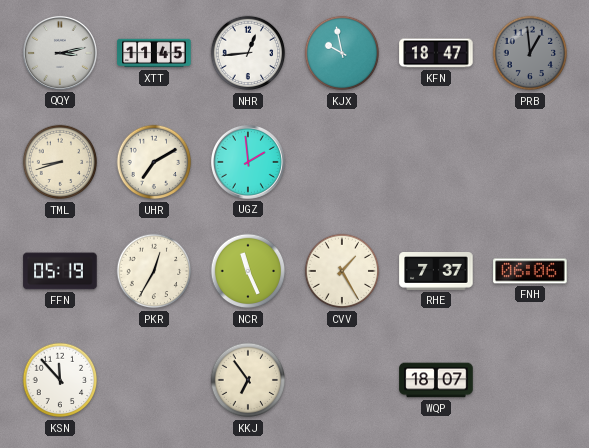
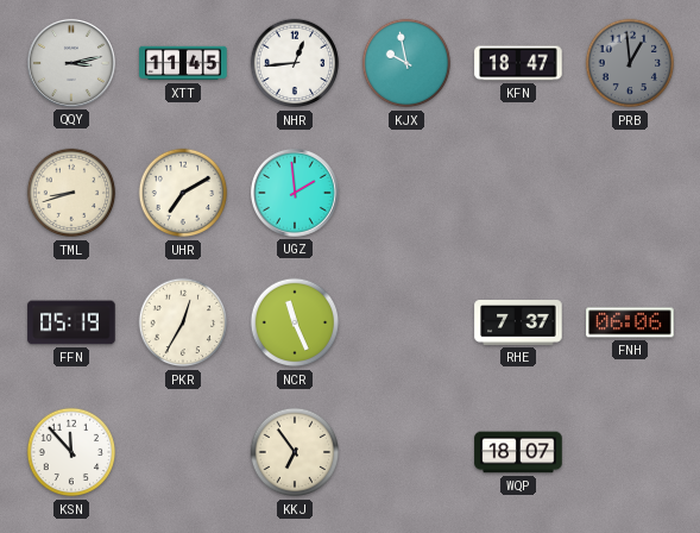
CVV: 1:25 -> none
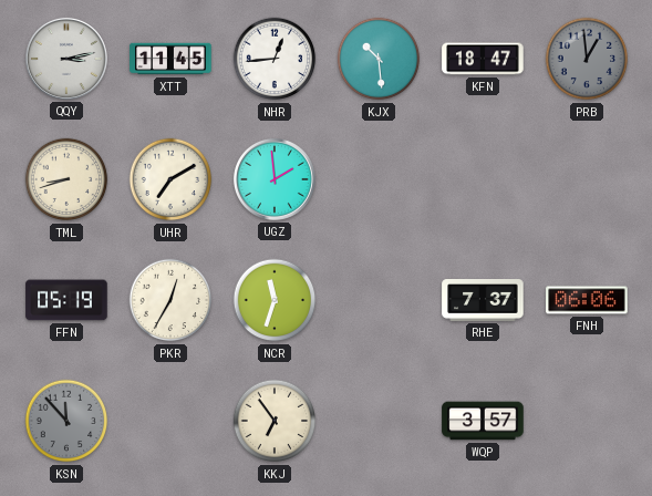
KJX: 9:58 -> 10:29
NCR: 11:26 -> 11:33
KSN dial: white -> grey
WQP: 18:07 -> 3:57
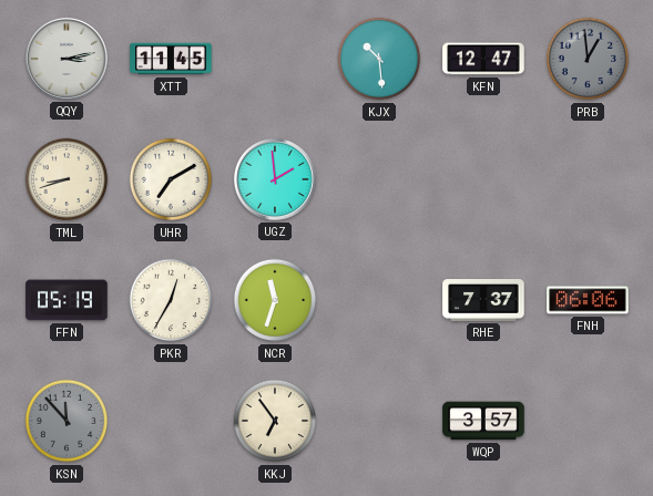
NHR: 12:44 -> none
KFN: 18:47 -> 12:47
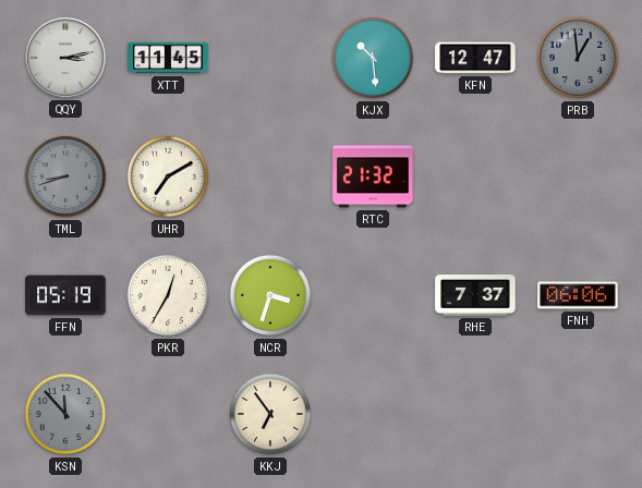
TML dial: cream -> grey
UGZ: 1:59 -> none
RTC: none -> 21:32
NCR: 11:33 -> 3:33
WQP: 3:57 -> none
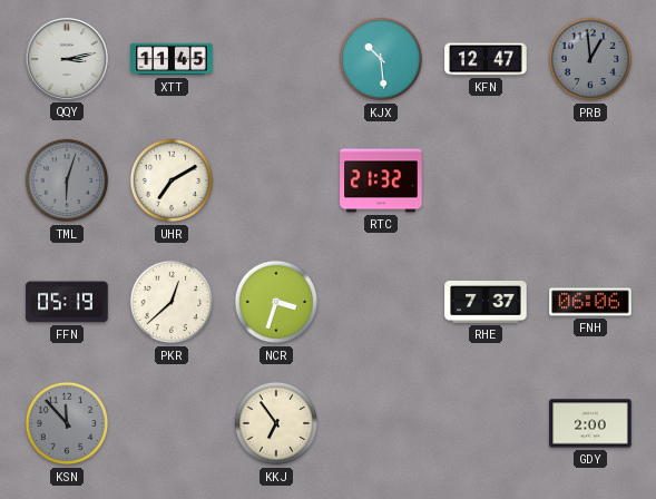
TML: 8:42 -> 6:03
PKR: 12:35 -> 12:38
GDY: none -> 2:00
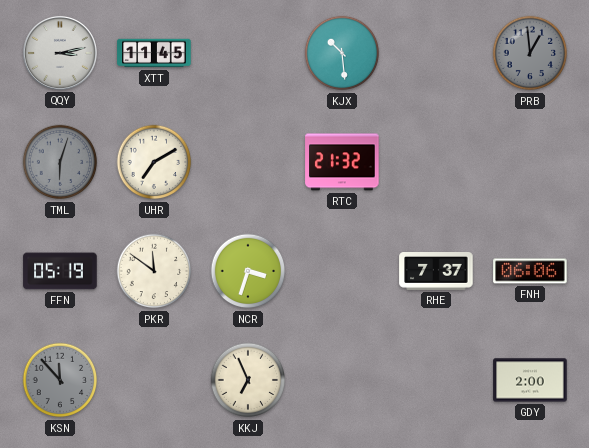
KFN: 12:47 -> none
PKR: 12:38 -> 11:51
KKJ: 6:54 -> 6:56
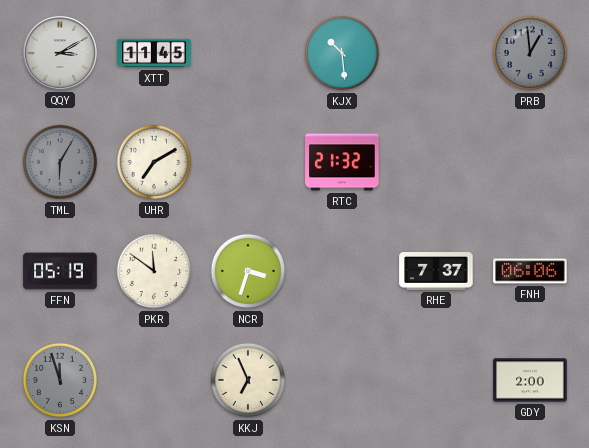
QQY: 3:13 -> 3:10
TML: 6:03 -> 6:05
KSN: 11:53 -> 11:57
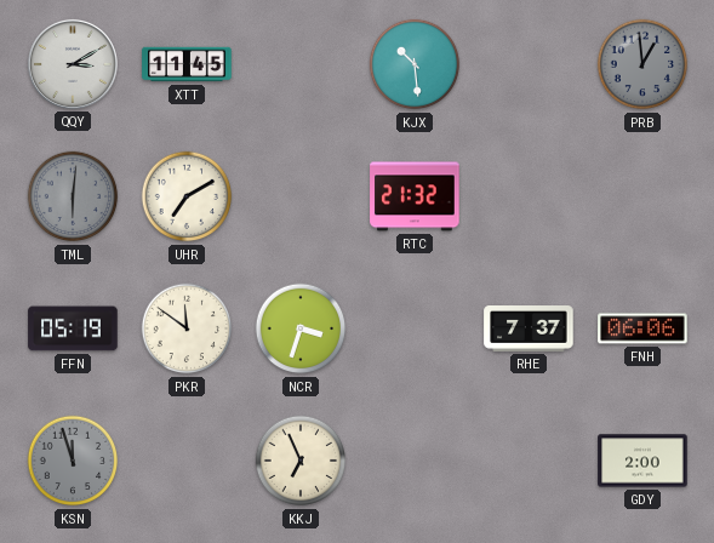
TML: 6:05 -> 6:01
